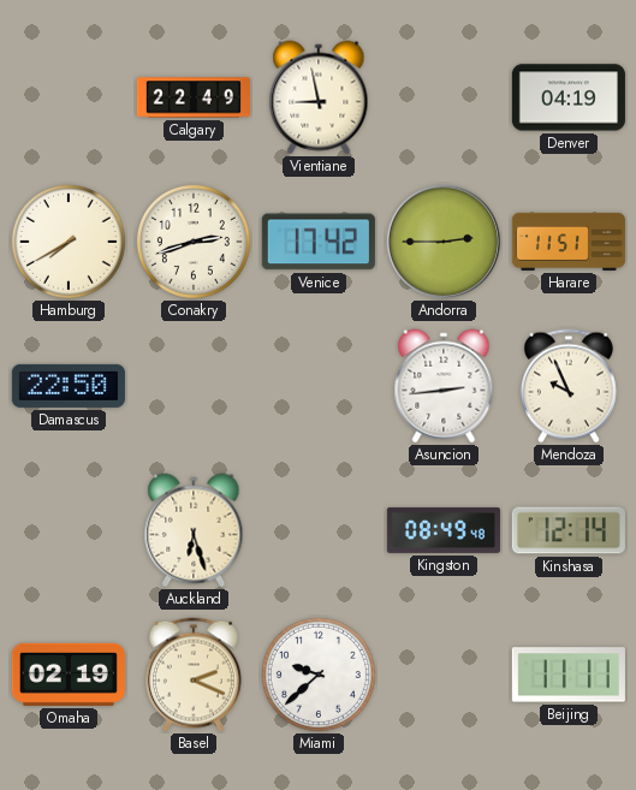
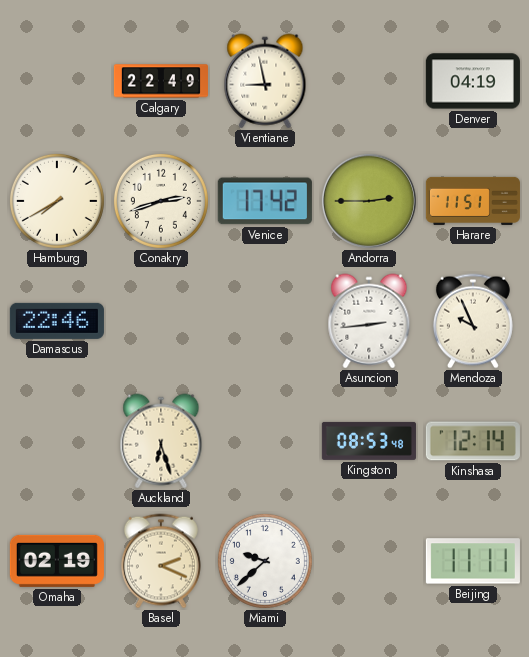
Damascus: 22:50 -> 22:46
Kingston: 08:49 -> 08:53
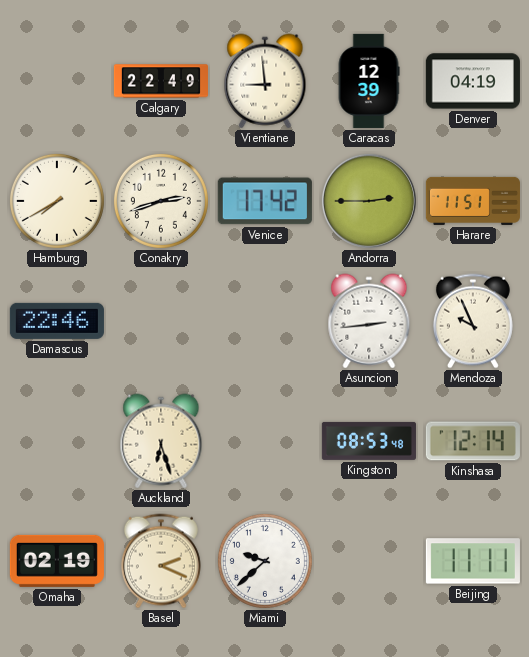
Vientiane: 8:58 -> 8:59
Caracas: none -> 12:39
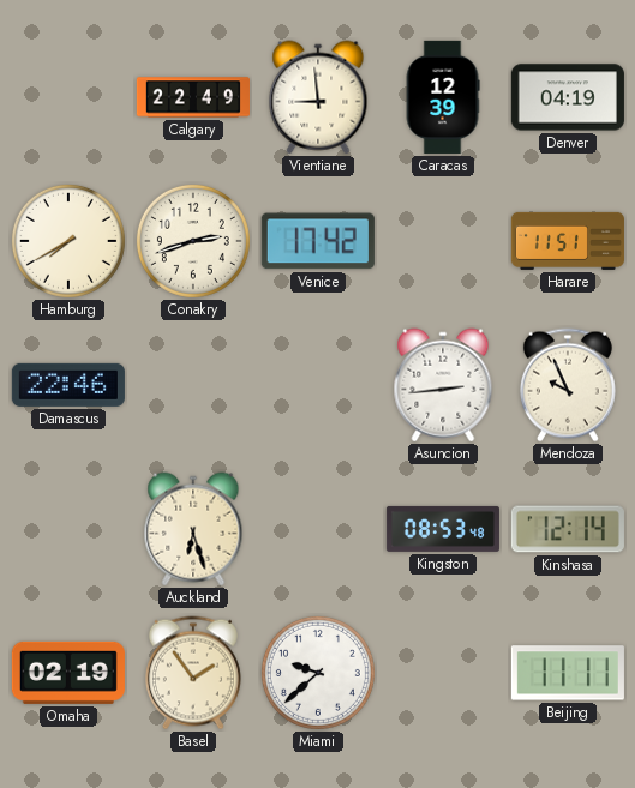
Andorra: 2:45 -> none
Basel: 2:19 -> 1:54
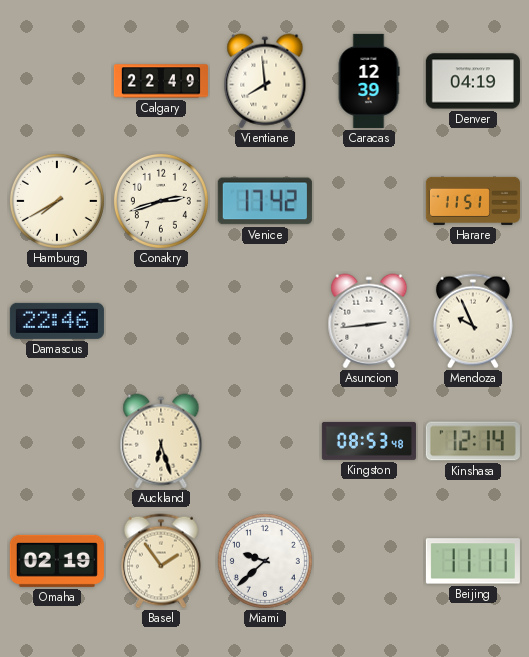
Vientiane: 8:59 -> 7:59
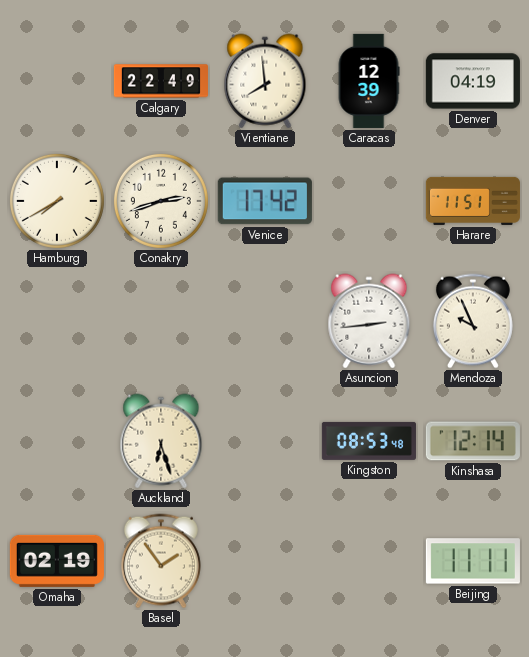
Damascus: 22:46 -> none
Miami: 9:38 -> none
